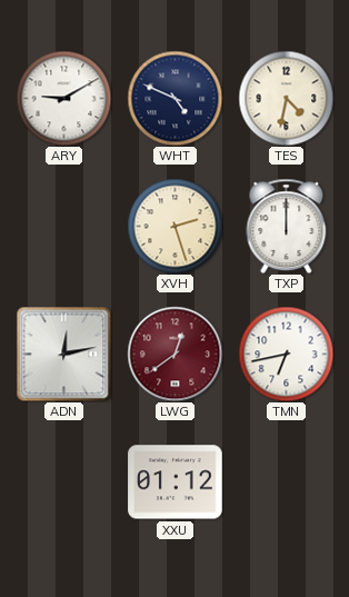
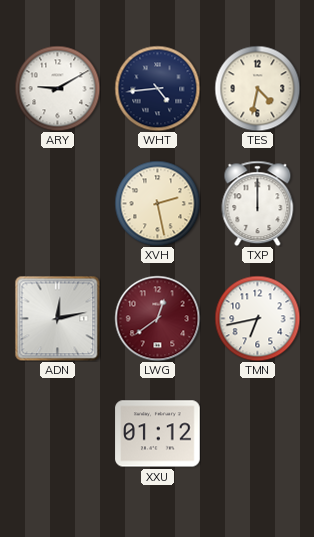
WHT: 4:49 -> 4:44
XVH: 2:27 -> 2:28
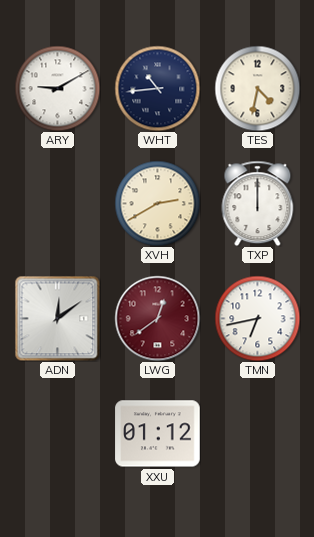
WHT: 4:44 -> 10:44
XVH: 2:28 -> 2:40
ADN: 12:13 -> 12:09
